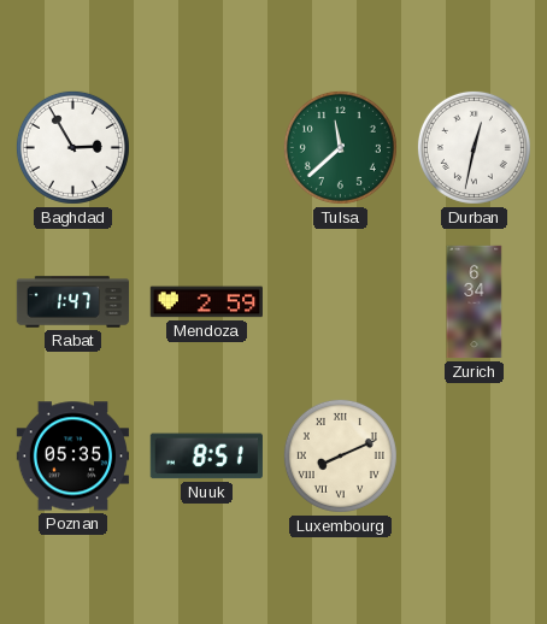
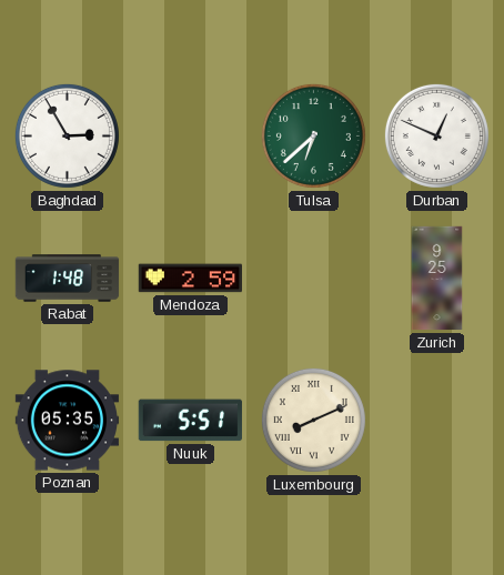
Tulsa: 11:38 -> 6:38
Durban: 12:32 -> 12:49
Rabat: 1:47 -> 1:48
Zurich: 6:34 -> 9:25
Nuuk: 8:51 -> 5:51
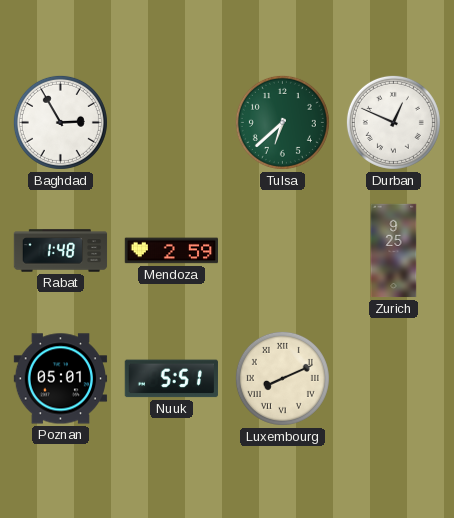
Poznan: 05:35 -> 05:01
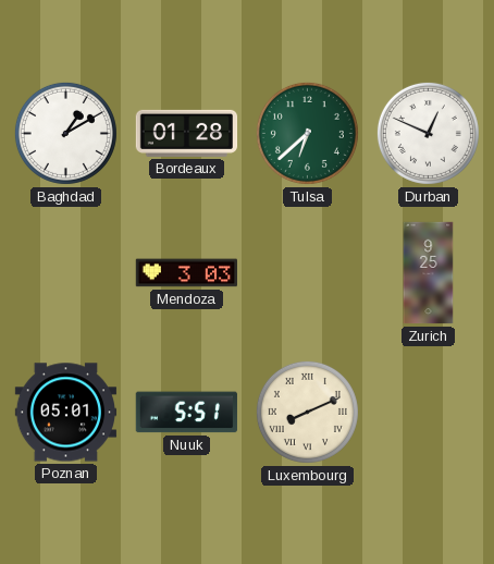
Baghdad: 2:55 -> 1:10
Bordeaux: none -> 01:28
Rabat: 1:48 -> none
Mendoza: 2:59 -> 3:03
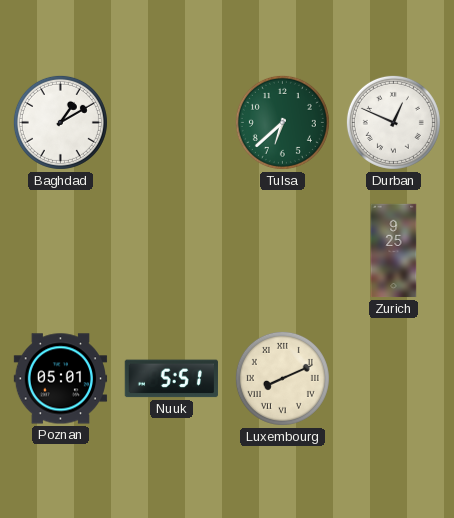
Bordeaux: 01:28 -> none
Mendoza: 3:03 -> none
